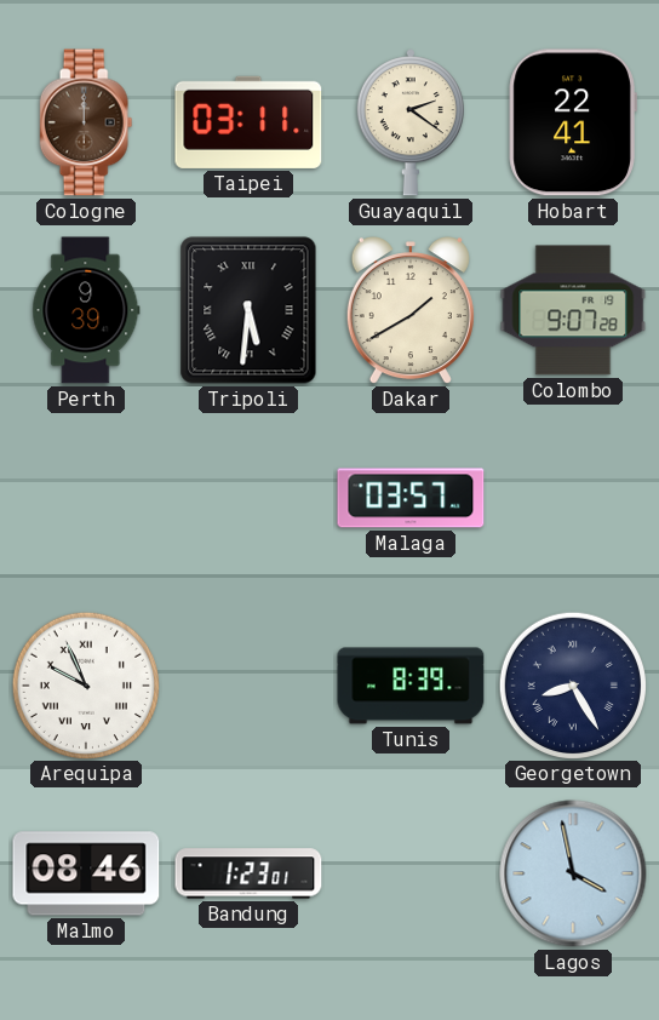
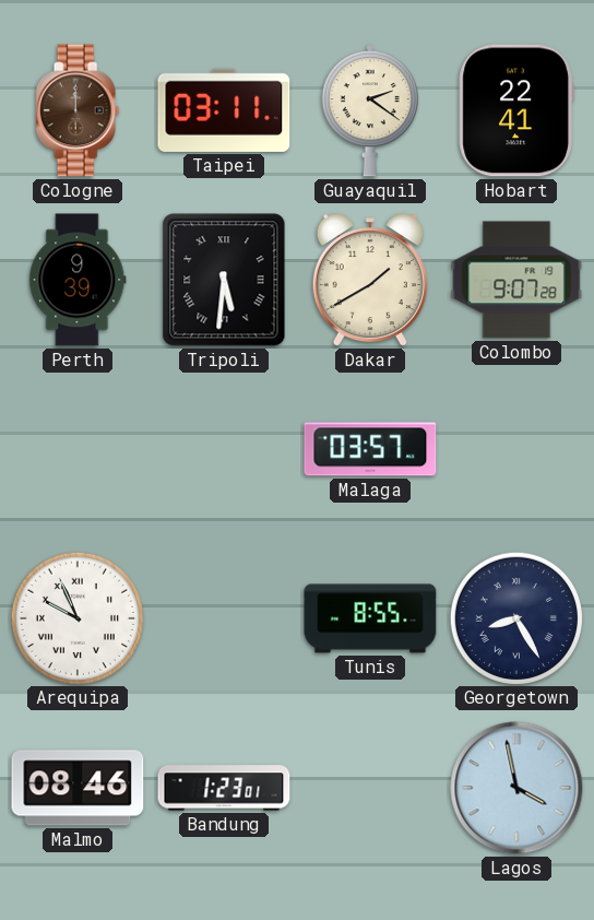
Tunis: 8:39 -> 8:55
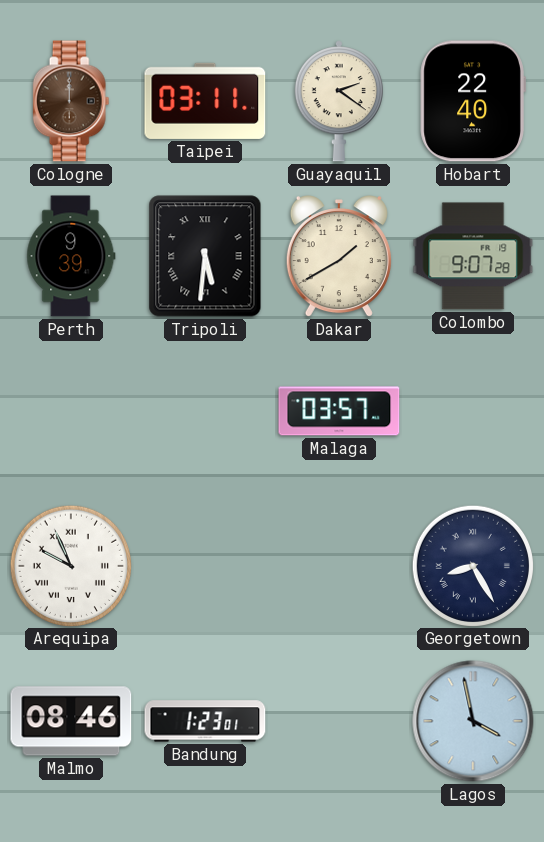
Hobart: 22:41 -> 22:40
Tunis: 8:55 -> none
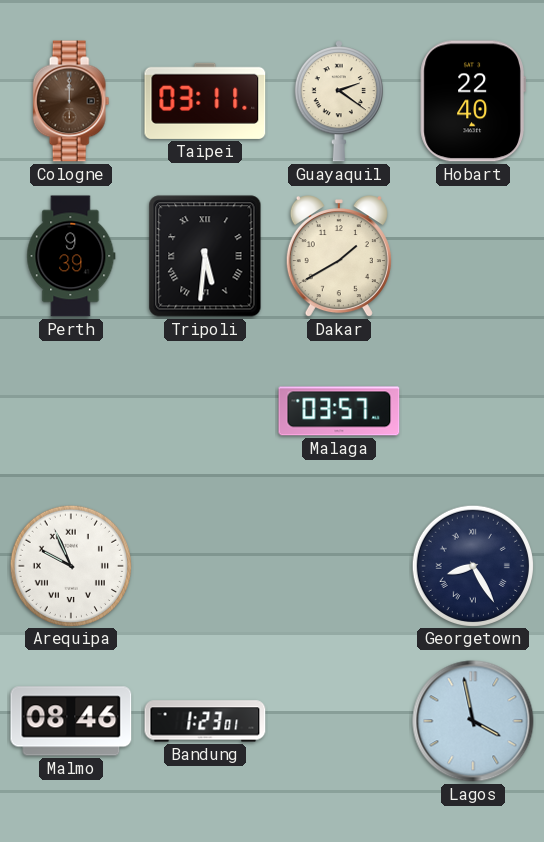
Colombo: 9:07 -> none
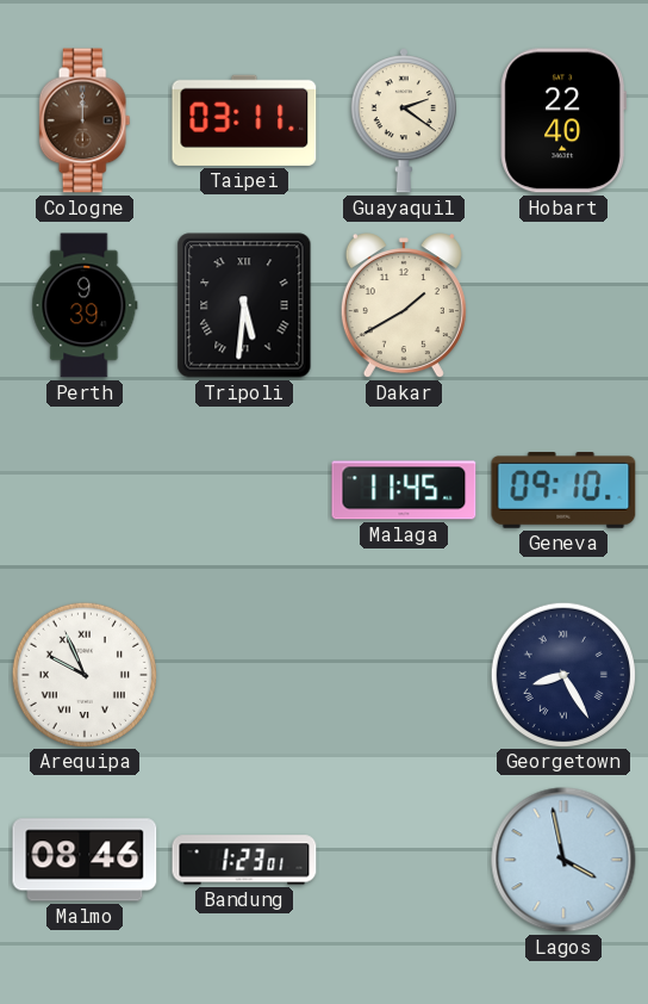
Malaga: 03:57 -> 11:45
Geneva: none -> 09:10
